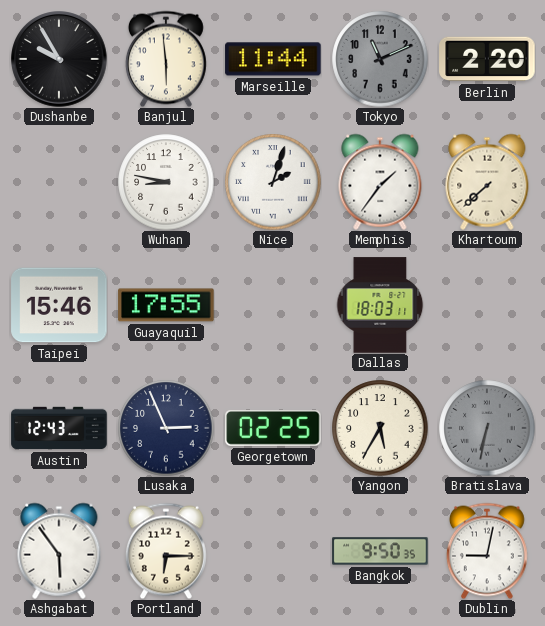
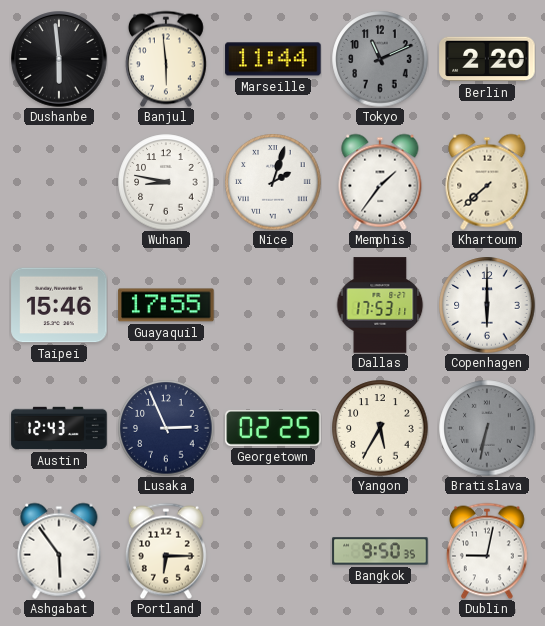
Dushanbe: 9:55 -> 5:59
Dallas: 18:03 -> 17:53
Copenhagen: none -> 6:00
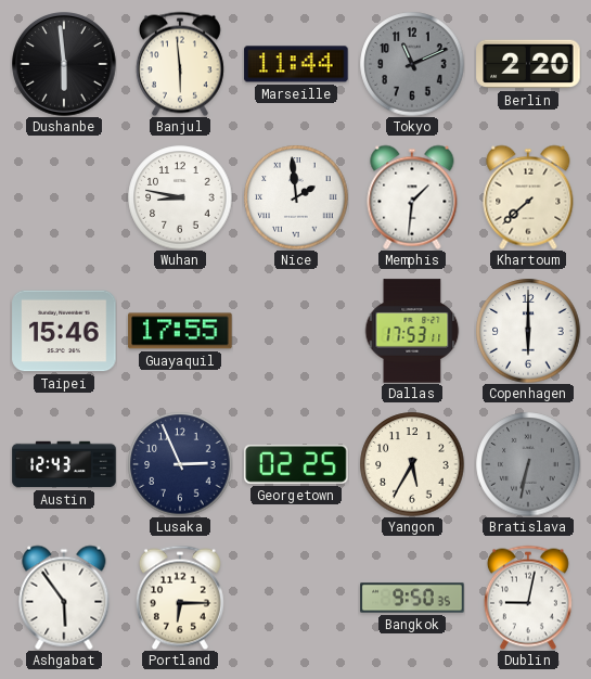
Nice: 2:03 -> 1:59
Memphis: 1:36 -> 1:31
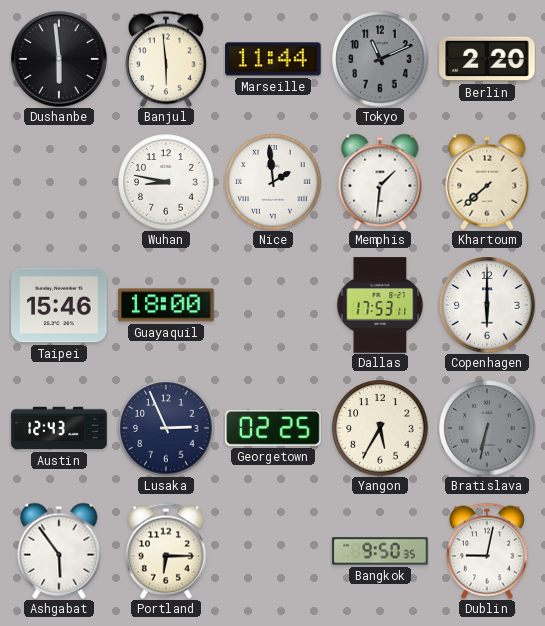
Guayaquil: 17:55 -> 18:00
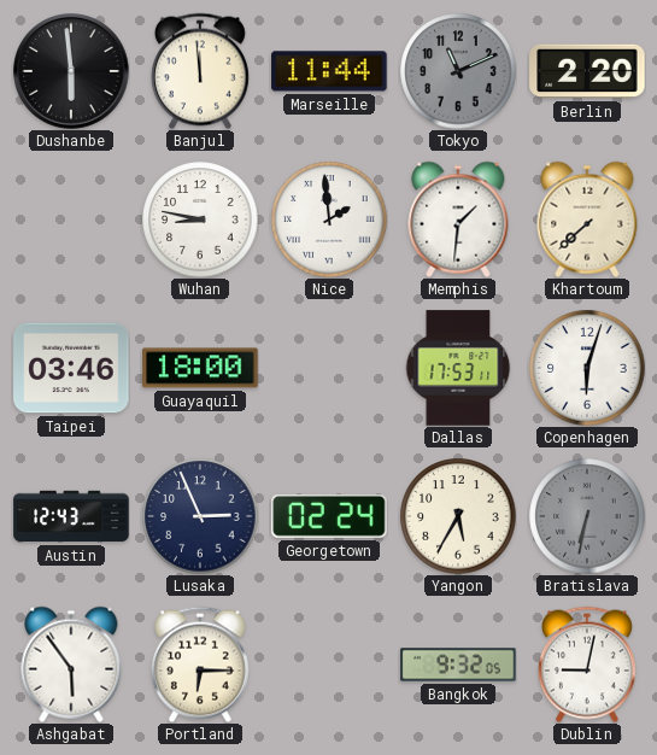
Banjul: 5:59 -> 11:59
Taipei: 15:46 -> 03:46
Copenhagen: 6:00 -> 6:03
Georgetown: 02:25 -> 02:24
Bangkok: 9:50 -> 9:32
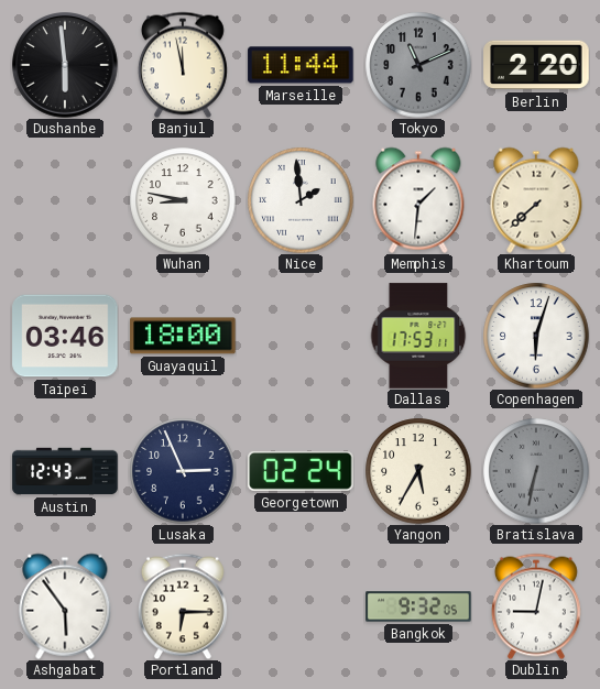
Banjul: 11:59 -> 11:58
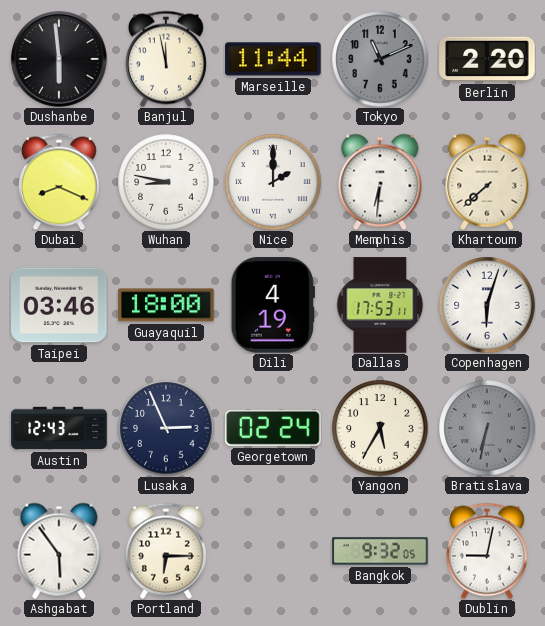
Dubai: none -> 8:19
Nice: 1:59 -> 2:00
Memphis: 1:31 -> 6:31
Dili: none -> 4:19
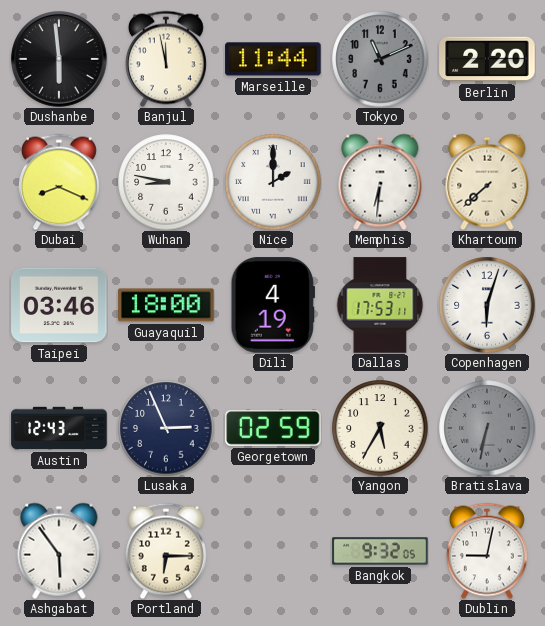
Georgetown: 02:24 -> 02:59
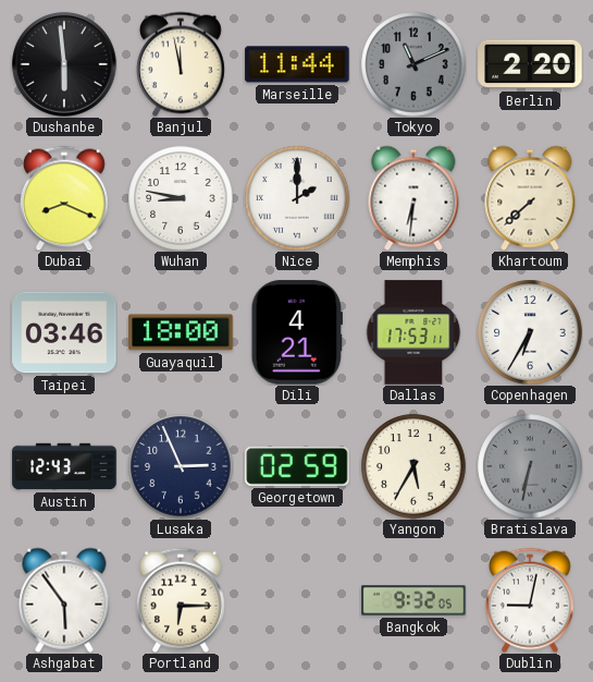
Dili: 4:19 -> 4:21
Copenhagen: 6:03 -> 6:35
